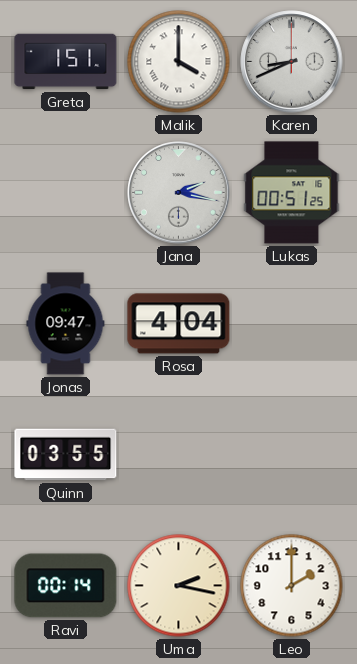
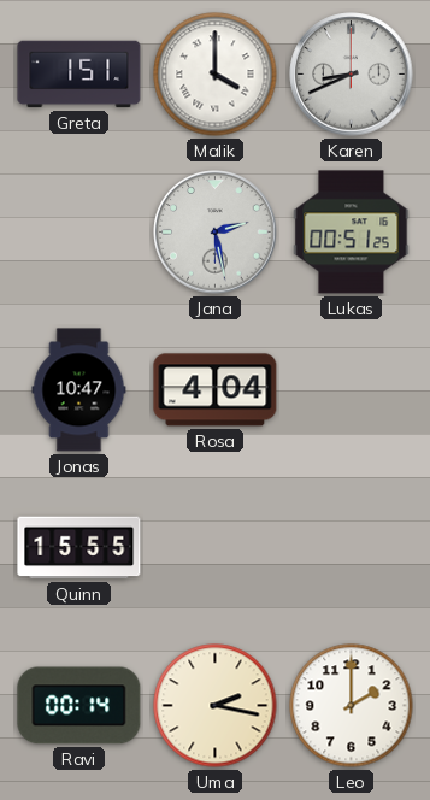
Jana: 2:17 -> 2:28
Jonas: 09:47 -> 10:47
Quinn: 03:55 -> 15:55
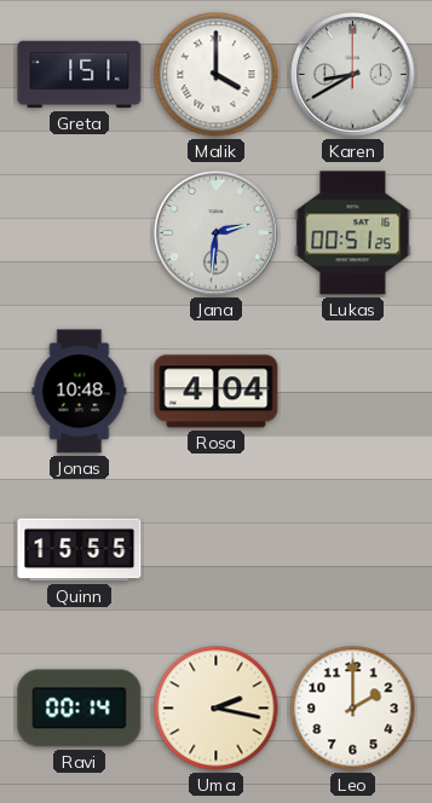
Karen: 8:41 -> 8:40
Jana: 2:28 -> 2:31
Jonas: 10:47 -> 10:48
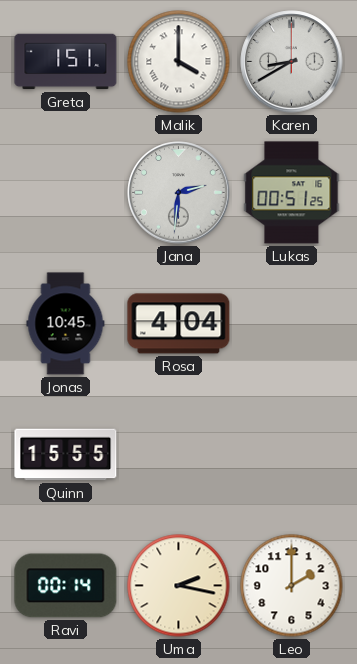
Jonas: 10:48 -> 10:45
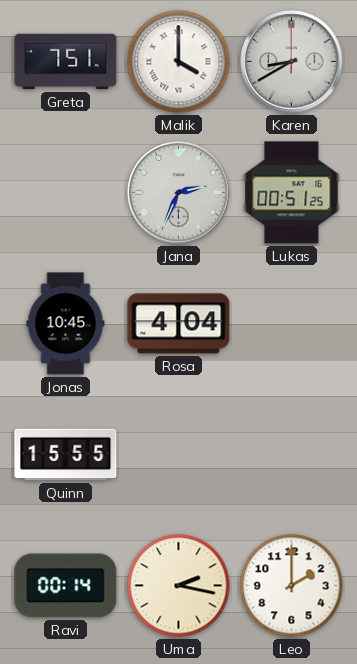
Greta: 1:51 -> 7:51
Jana: 2:31 -> 2:34
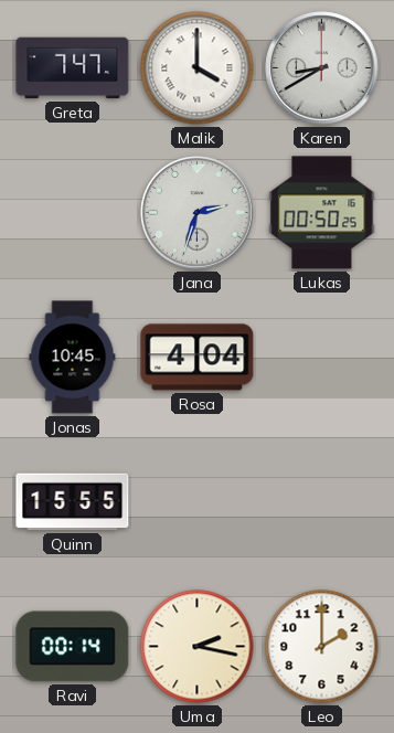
Greta: 7:51 -> 7:47
Jana: 2:34 -> 2:33
Lukas: 00:51 -> 00:50
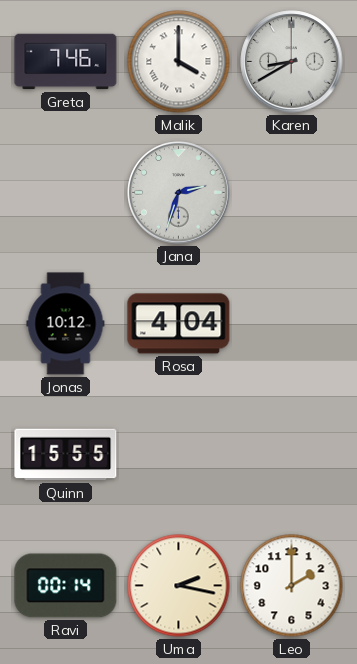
Greta: 7:47 -> 7:46
Lukas: 00:50 -> none
Jonas: 10:45 -> 10:12
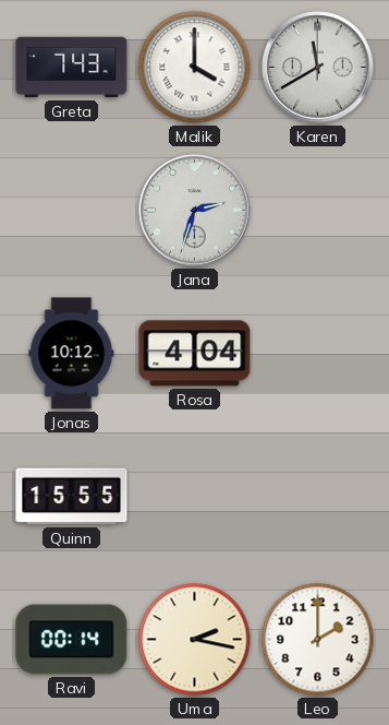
Greta: 7:46 -> 7:43
Karen: 8:40 -> 11:40
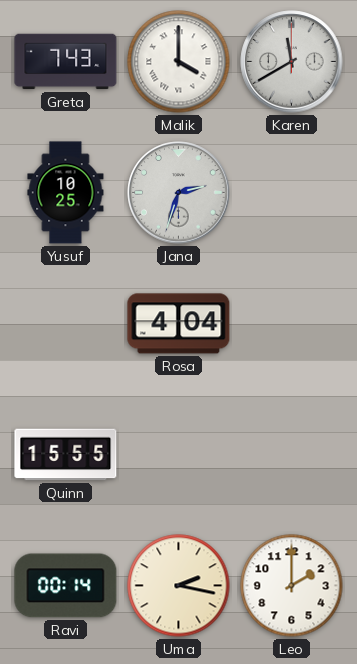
Yusuf: none -> 10:25
Jonas: 10:12 -> none
